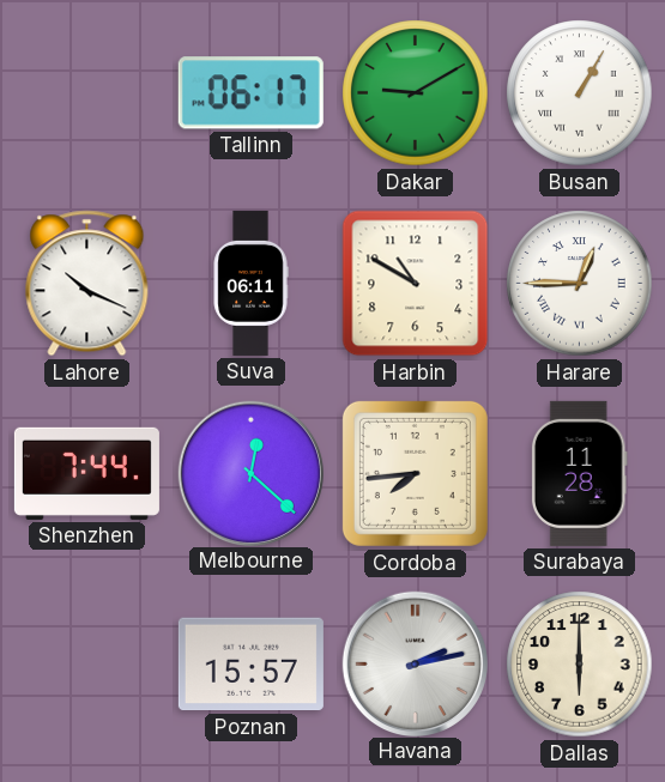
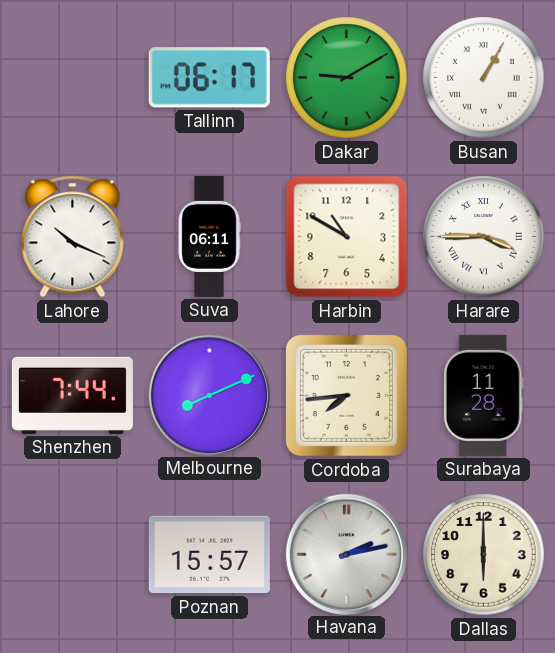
Harare: 12:45 -> 3:45
Melbourne: 12:22 -> 8:11
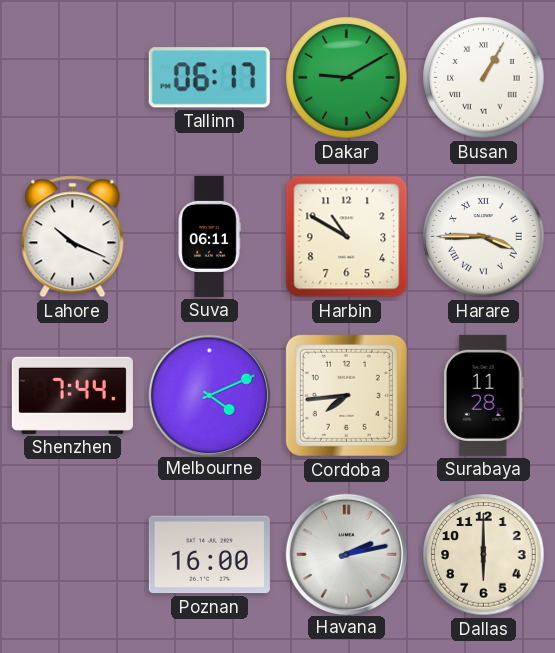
Melbourne: 8:11 -> 4:11
Poznan: 15:57 -> 16:00
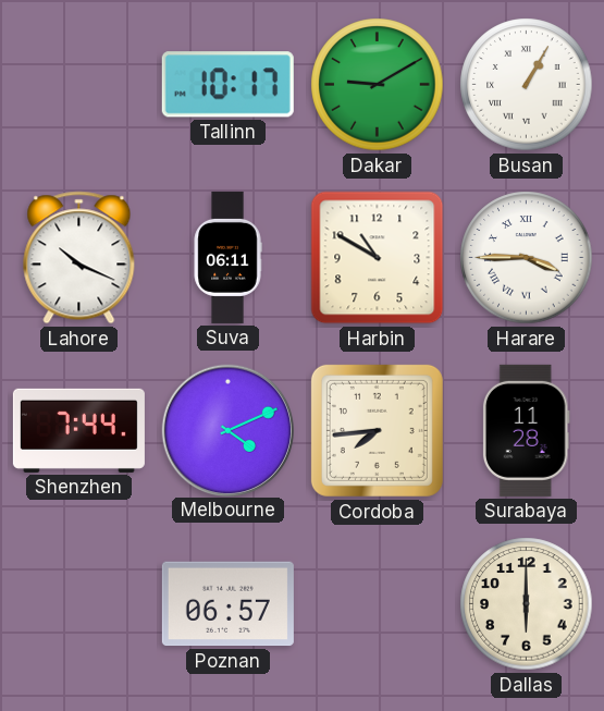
Tallinn: 06:17 -> 10:17
Poznan: 16:00 -> 06:57
Havana: 2:13 -> none
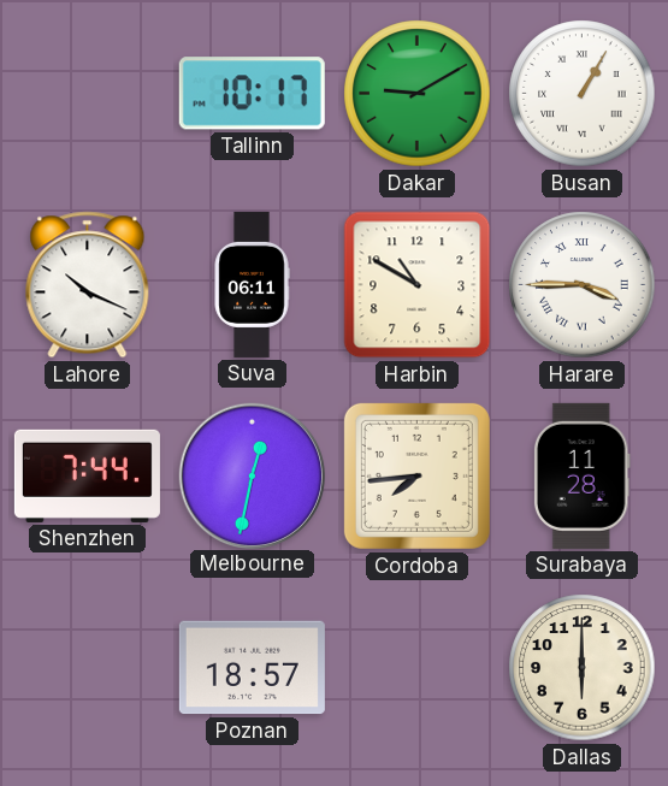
Melbourne: 4:11 -> 12:32
Poznan: 06:57 -> 18:57
